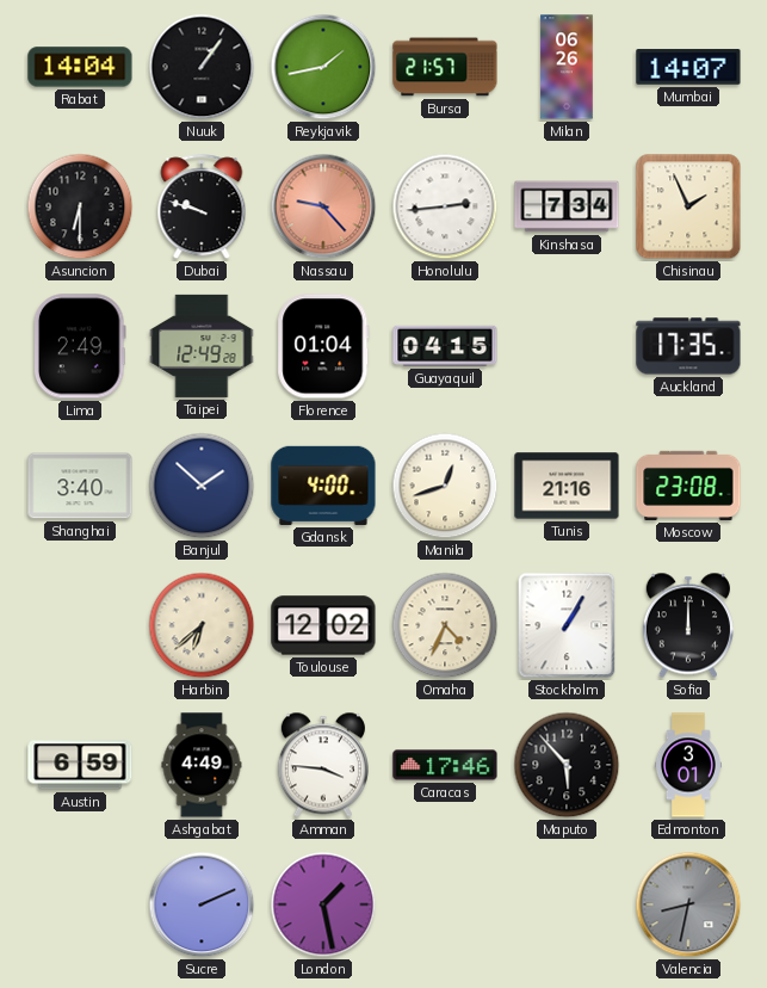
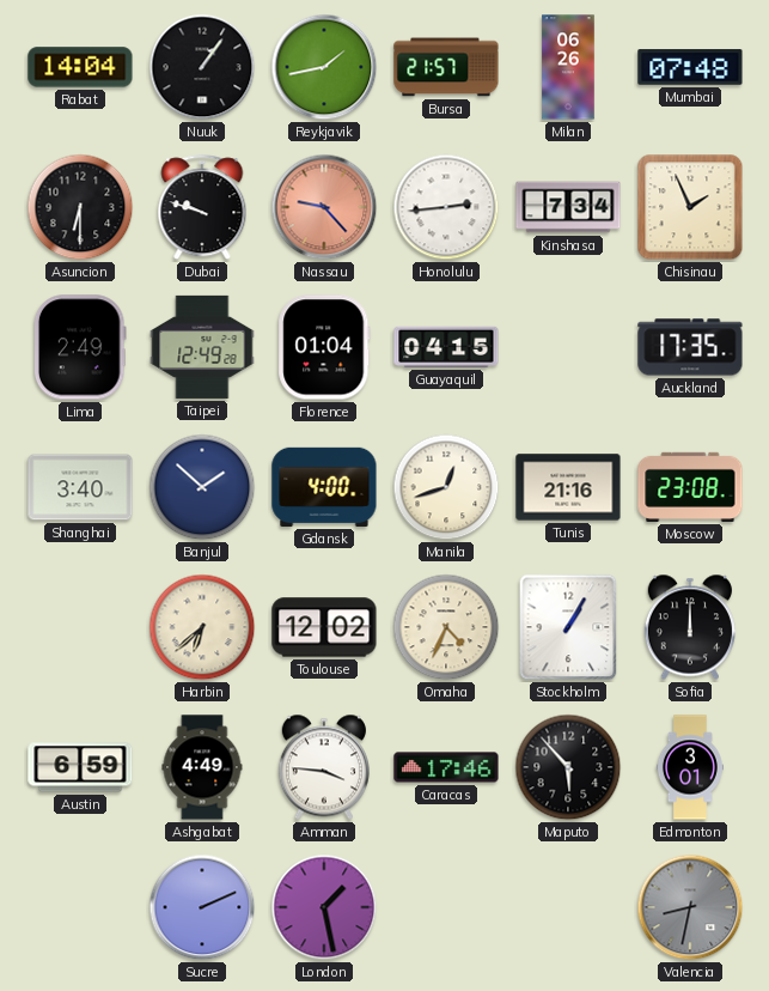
Mumbai: 14:07 -> 07:48
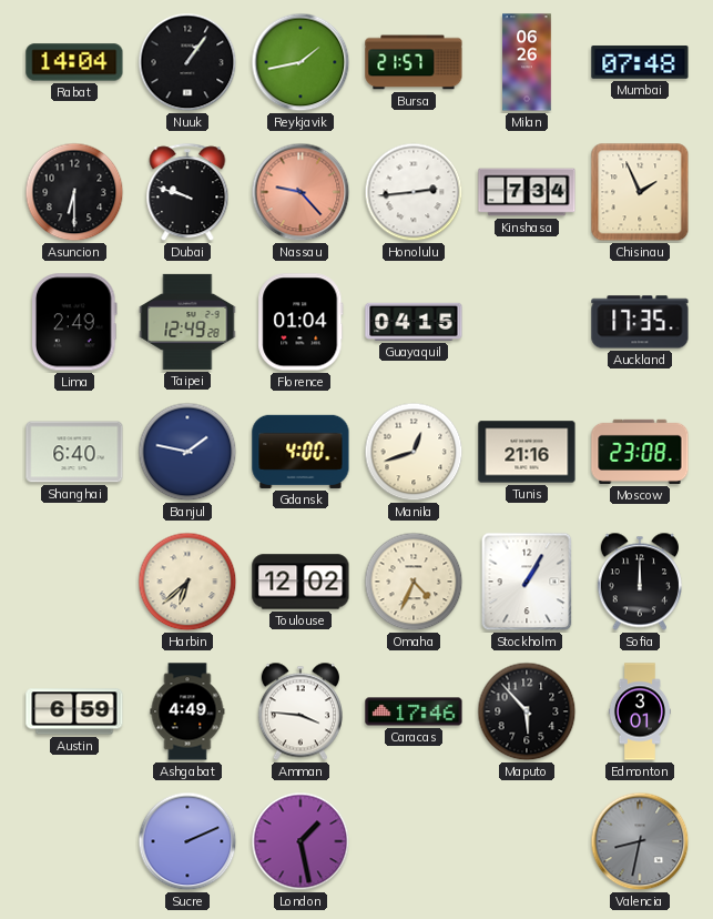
Shanghai: 3:40 -> 6:40
Banjul: 1:52 -> 1:47
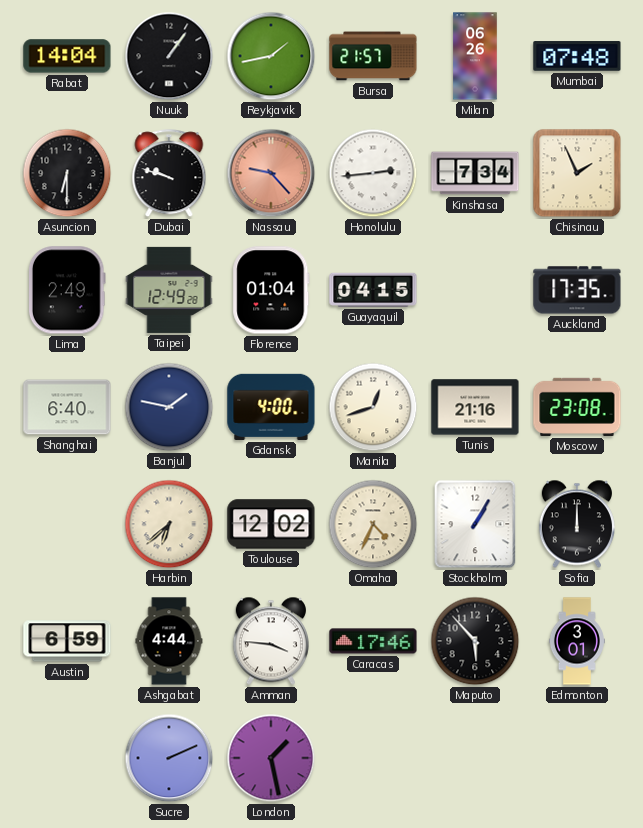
Ashgabat: 4:49 -> 4:44
Valencia: 8:32 -> none
